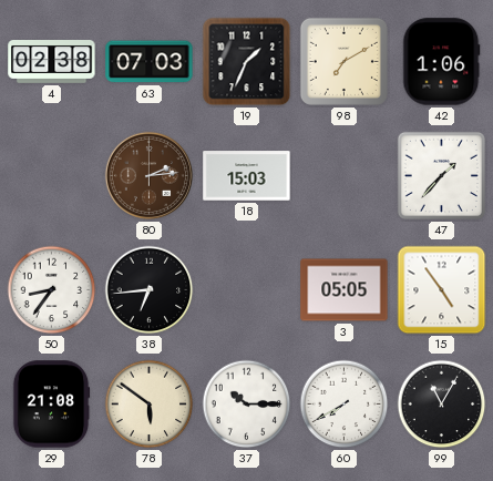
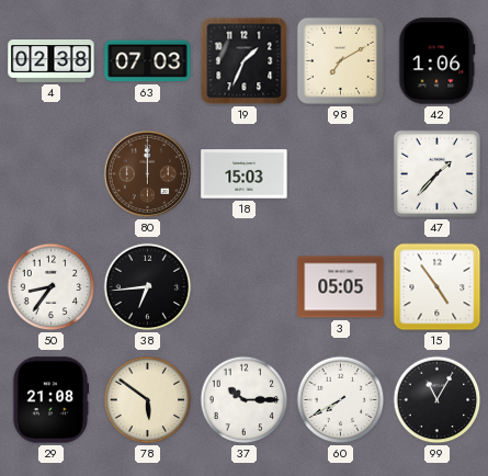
80: 2:14 -> 12:00
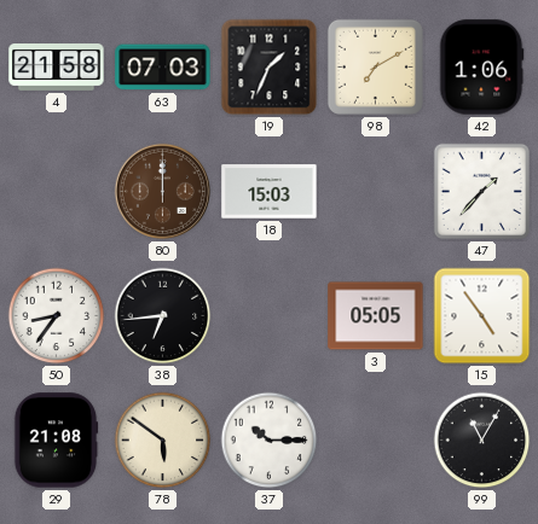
4: 02:38 -> 21:58
60: 7:40 -> none
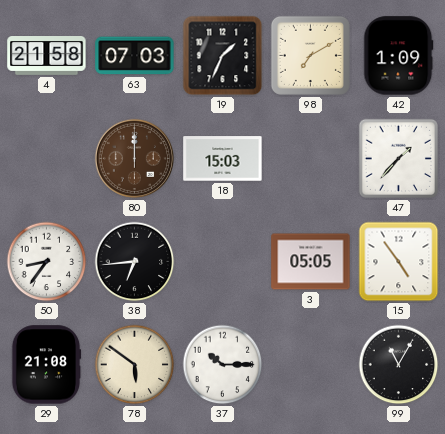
42: 1:06 -> 1:09
